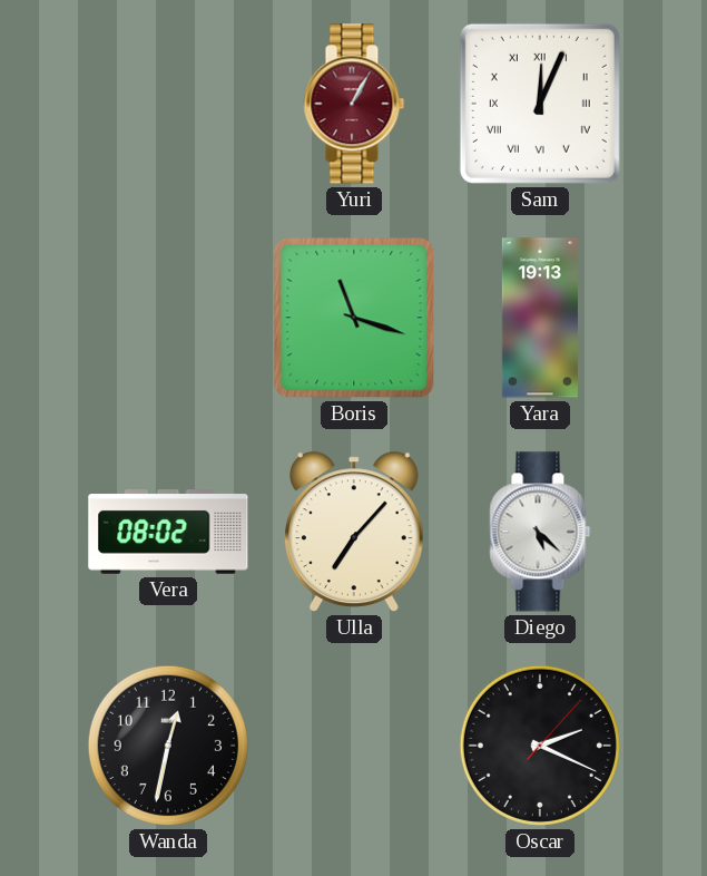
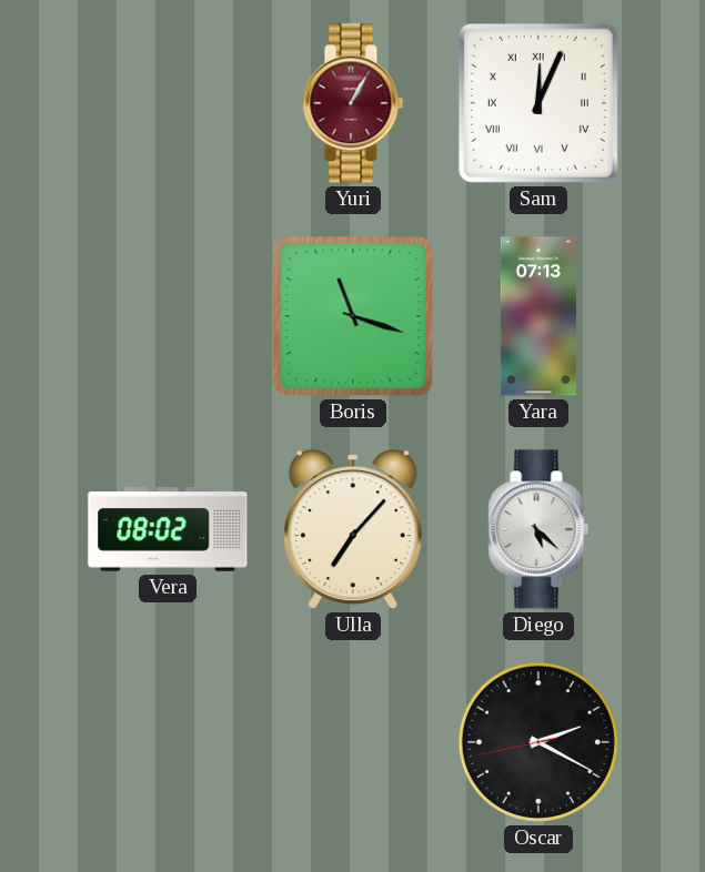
Yara: 19:13 -> 07:13
Wanda: 12:32 -> none
Oscar: 2:19:07 -> 2:19:43
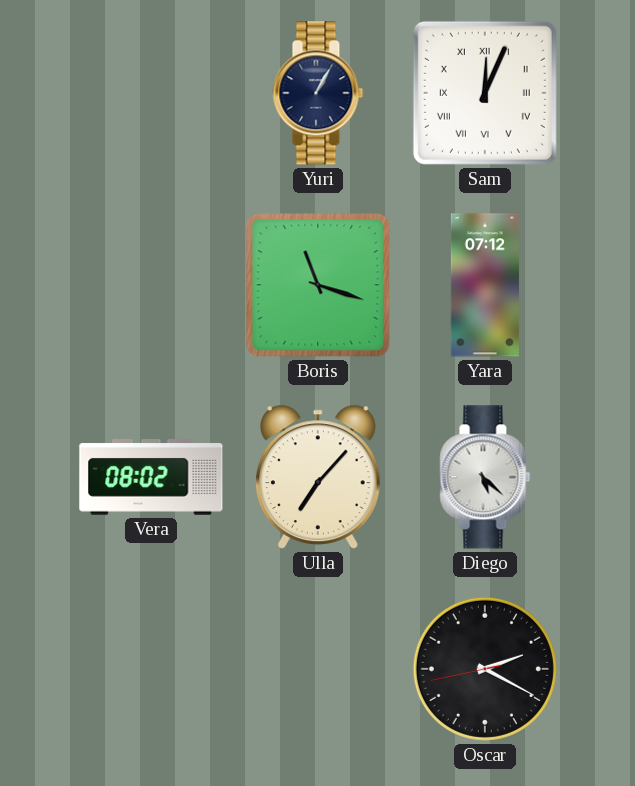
Yuri dial: burgundy -> navy
Yara: 07:13 -> 07:12
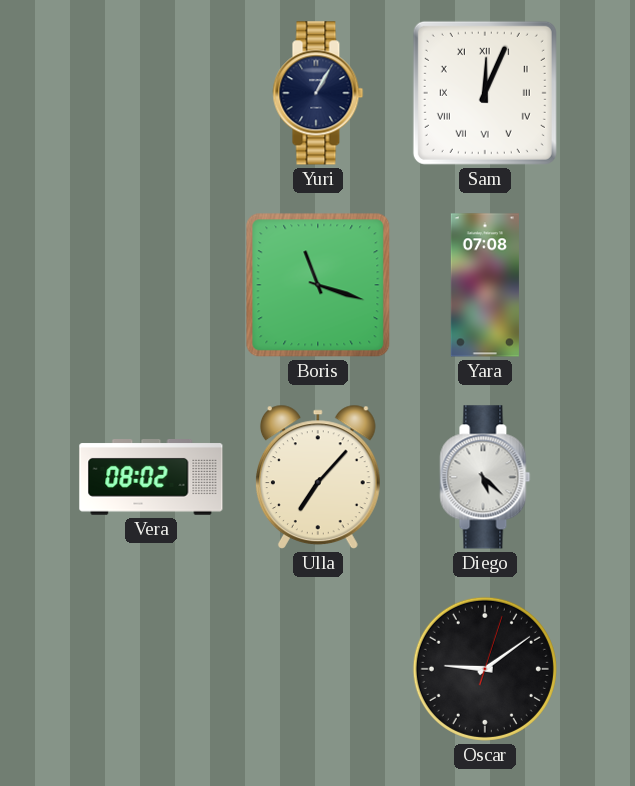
Yara: 07:12 -> 07:08
Oscar: 2:19 -> 9:09
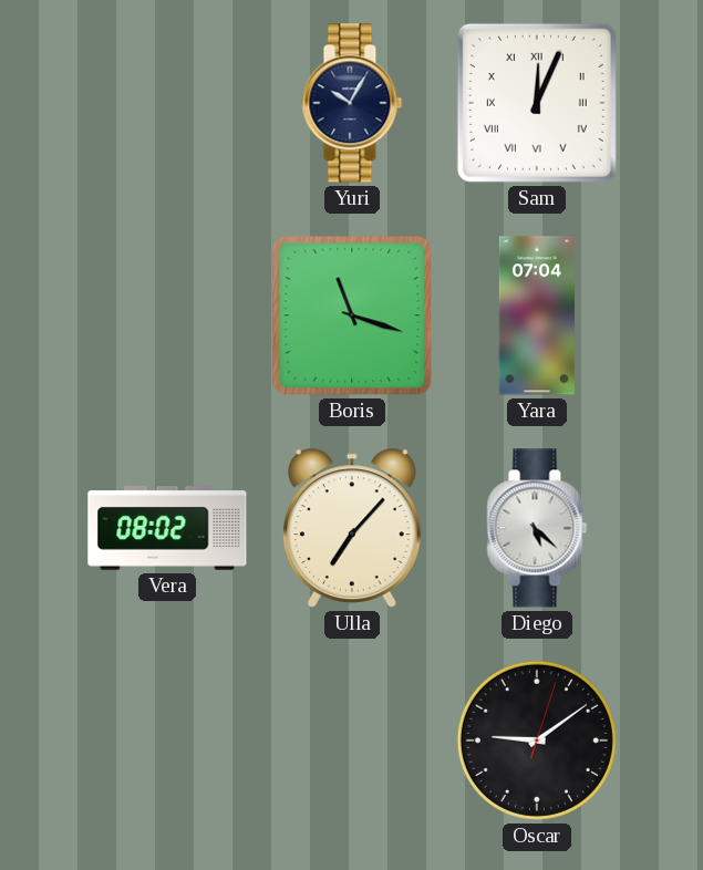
Yuri: 1:05 -> 10:05
Yara: 07:08 -> 07:04
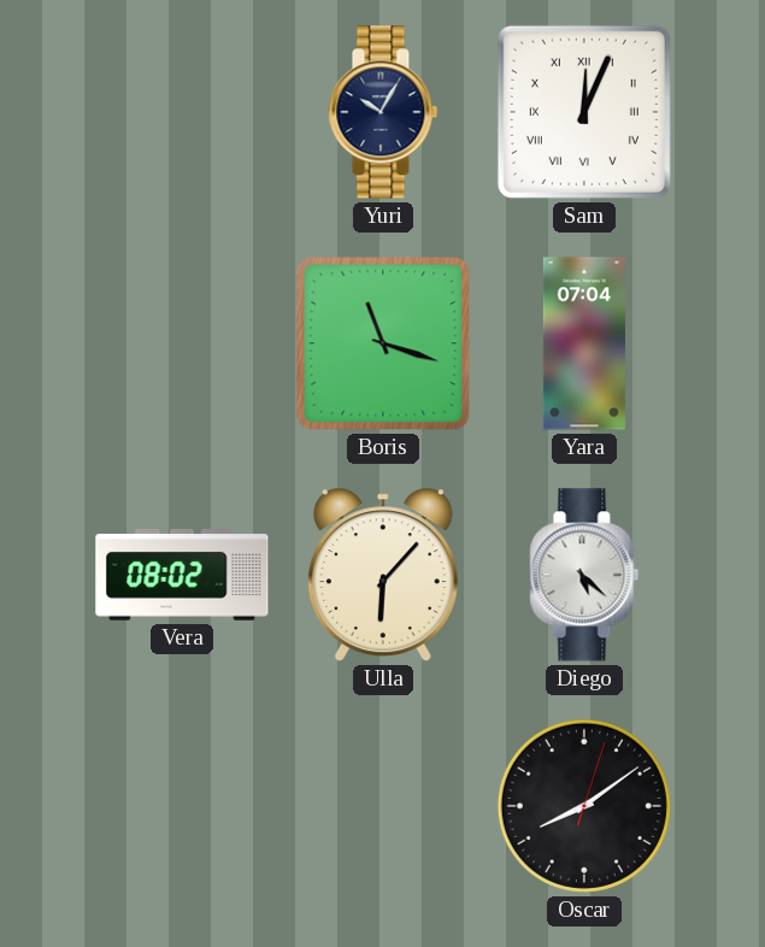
Ulla: 7:07 -> 6:07
Oscar: 9:09 -> 8:09
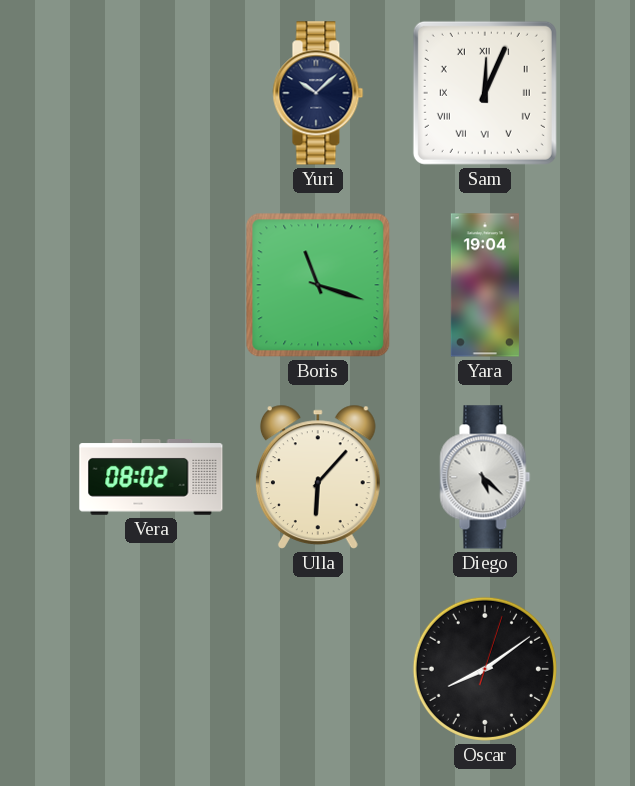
Yuri: 10:05 -> 10:08
Yara: 07:04 -> 19:04
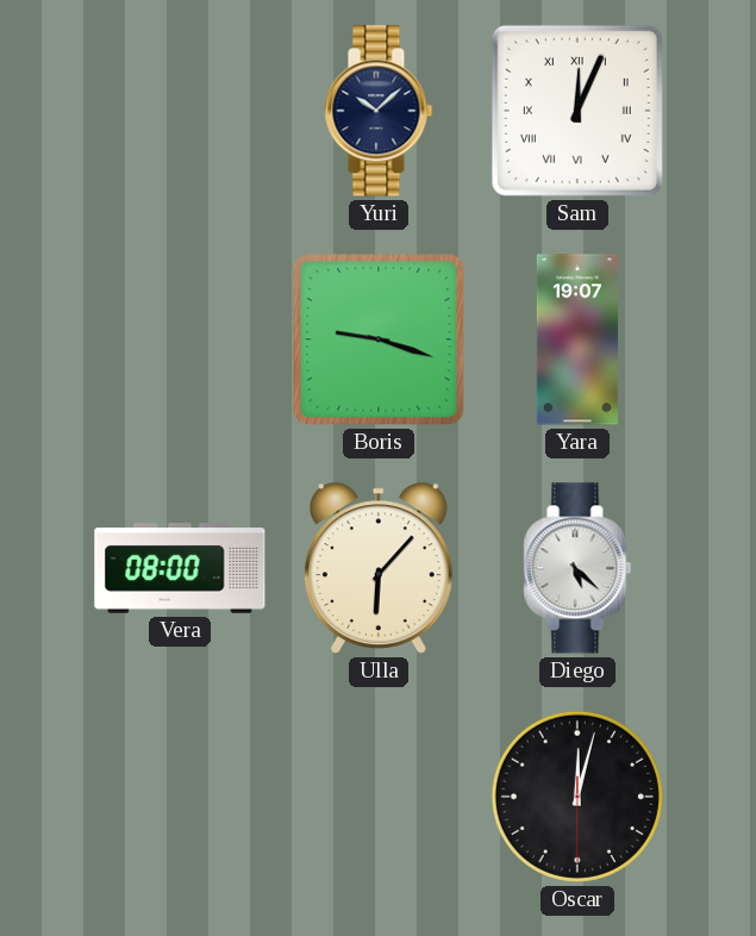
Boris: 11:18 -> 9:18
Yara: 19:04 -> 19:07
Vera: 08:02 -> 08:00
Oscar: 8:09 -> 12:02
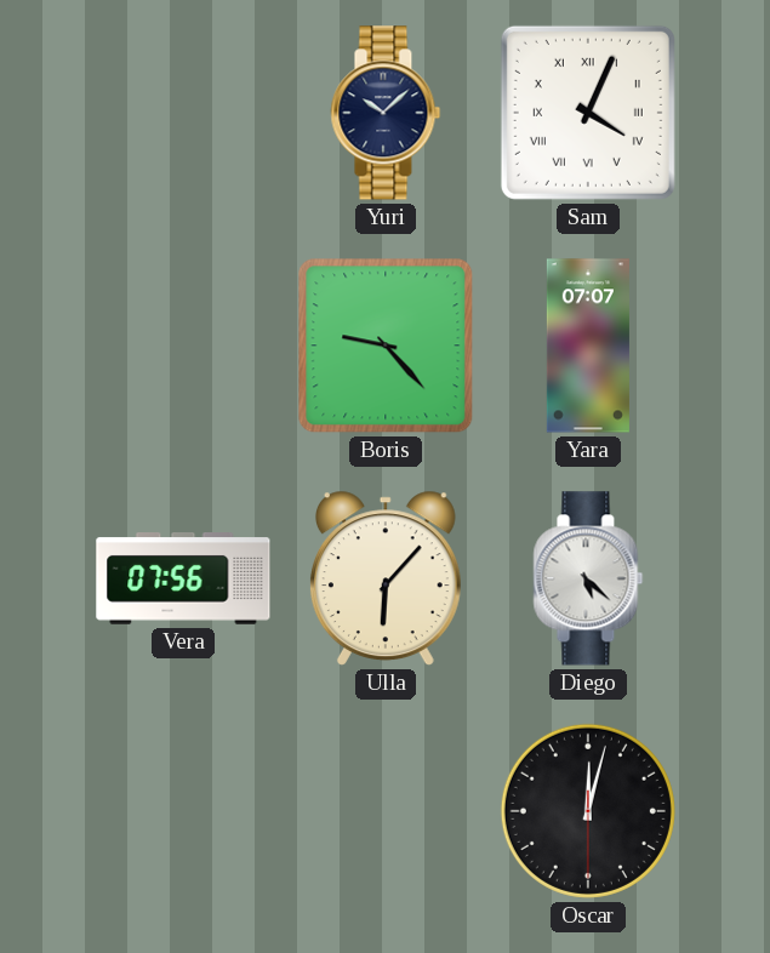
Sam: 12:04 -> 4:04
Boris: 9:18 -> 9:23
Yara: 19:07 -> 07:07
Vera: 08:00 -> 07:56
